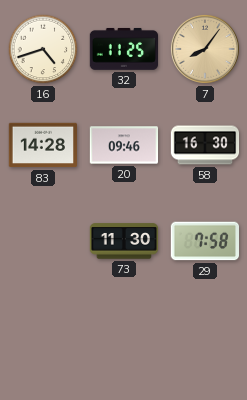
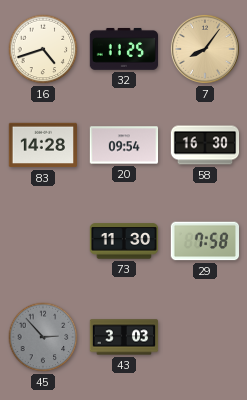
20: 09:46 -> 09:54
45: none -> 2:53
43: none -> 3:03
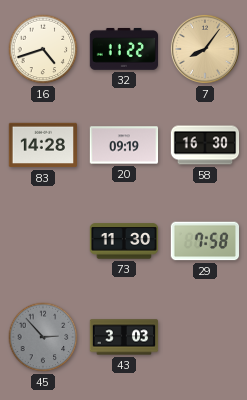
32: 11:25 -> 11:22
20: 09:54 -> 09:19
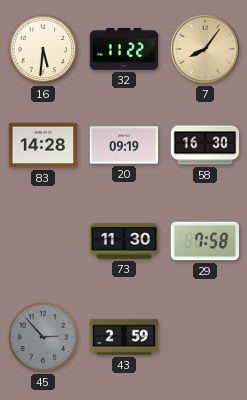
16: 4:42 -> 5:31
43: 3:03 -> 2:59
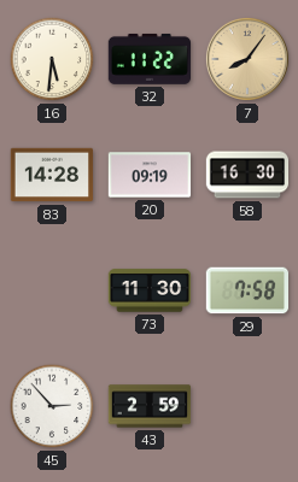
45 dial: grey -> white
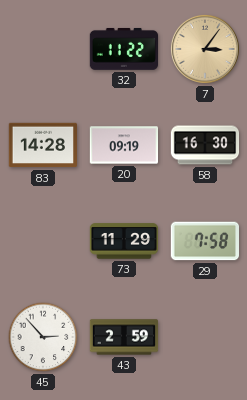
16: 5:31 -> none
7: 8:06 -> 3:06
73: 11:30 -> 11:29
